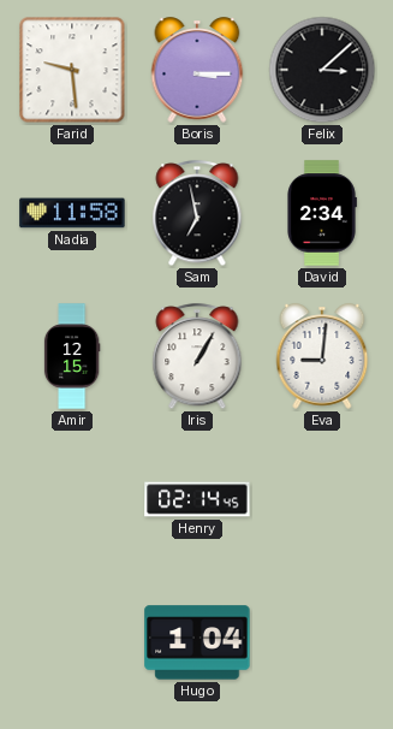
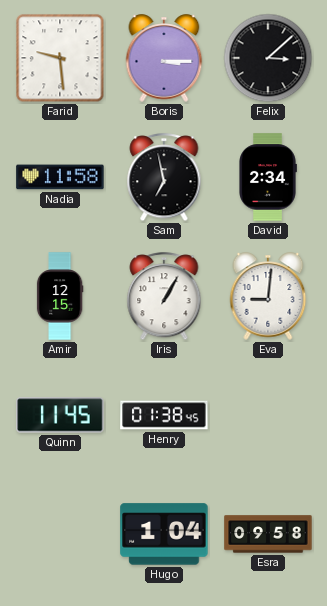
Quinn: none -> 11:45
Henry: 02:14 -> 01:38
Esra: none -> 09:58
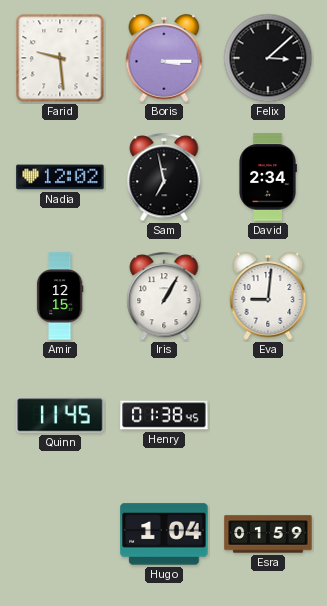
Nadia: 11:58 -> 12:02
Esra: 09:58 -> 01:59
